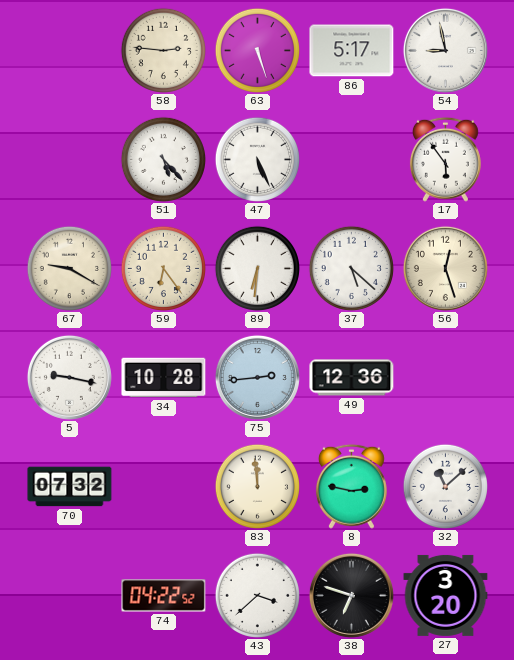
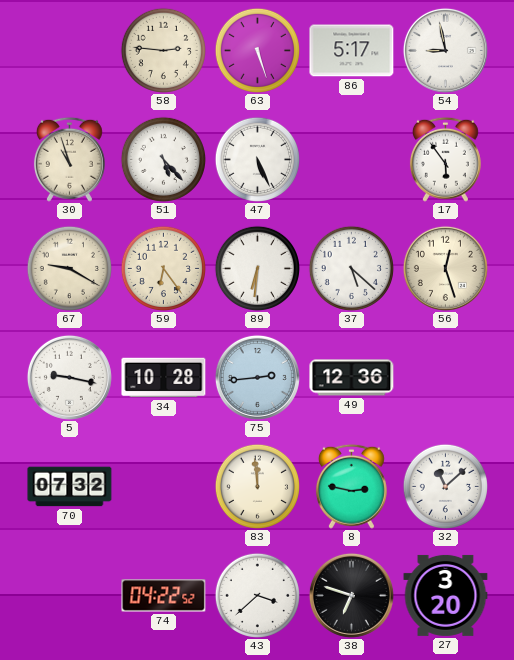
30: none -> 10:57
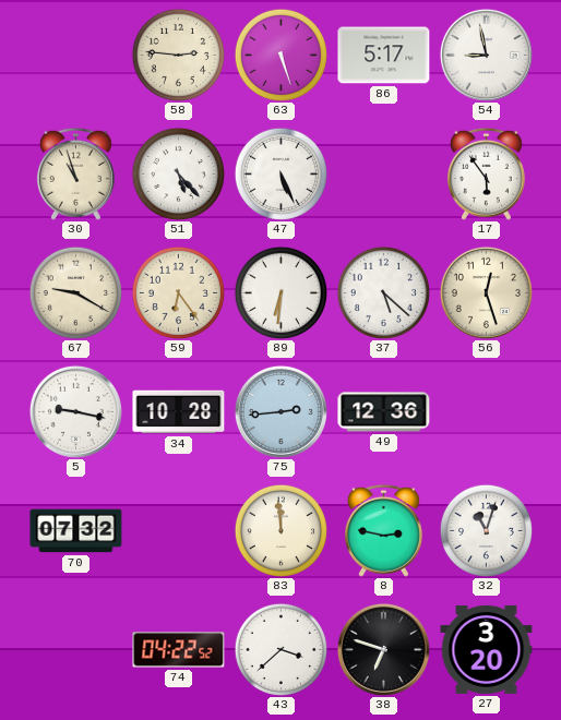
32: 11:08 -> 11:03
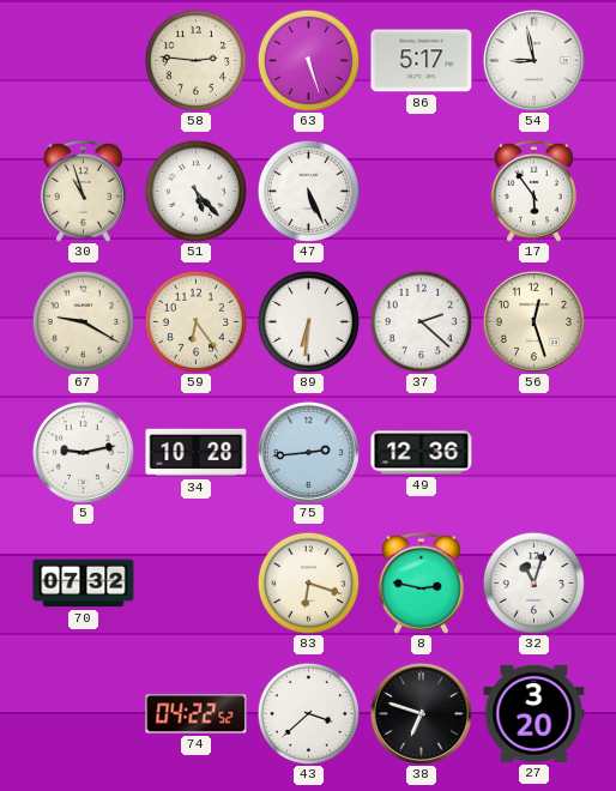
37: 5:22 -> 2:22
5: 9:17 -> 9:13
83: 11:59 -> 6:18
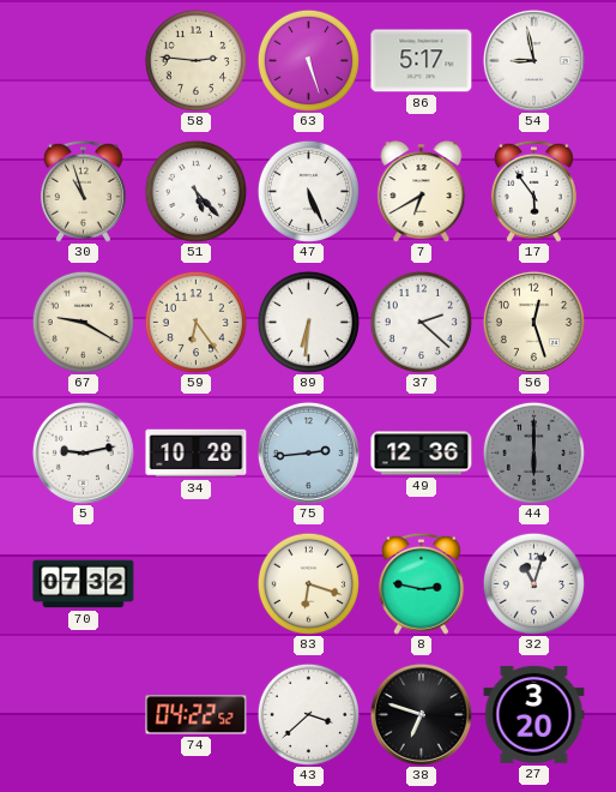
7: none -> 6:40
44: none -> 6:00
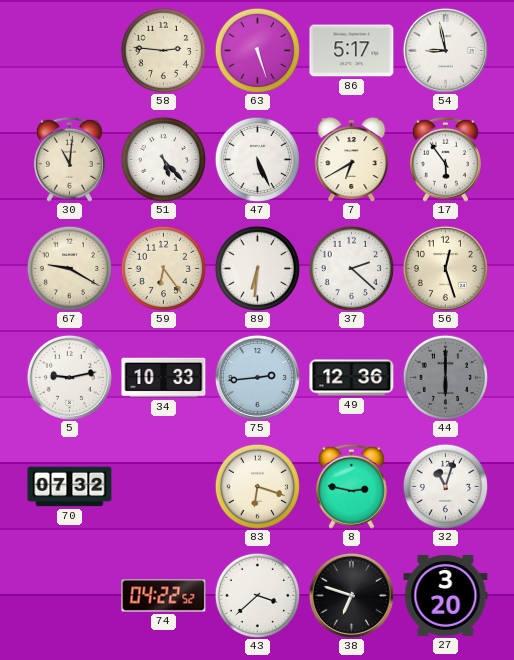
30: 10:57 -> 11:01
34: 10:28 -> 10:33
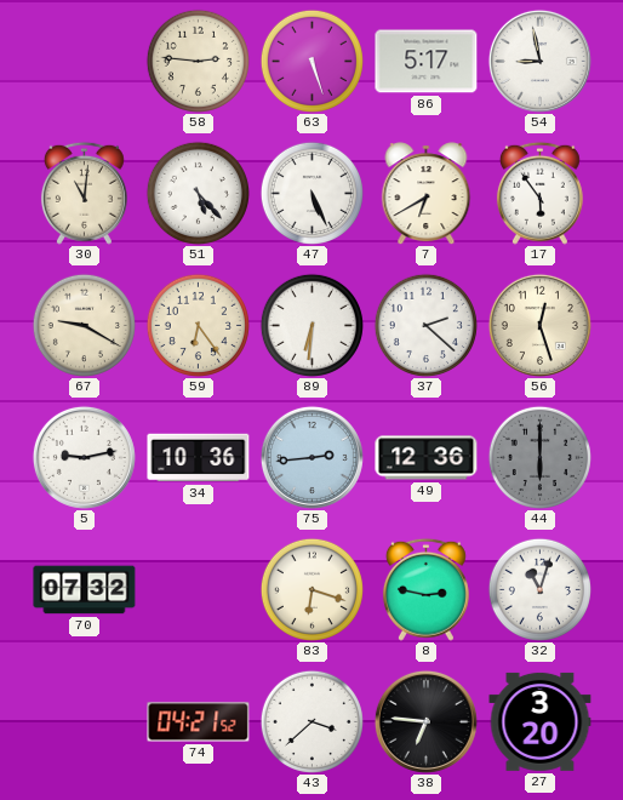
34: 10:33 -> 10:36
74: 04:22 -> 04:21
38: 6:48 -> 6:46
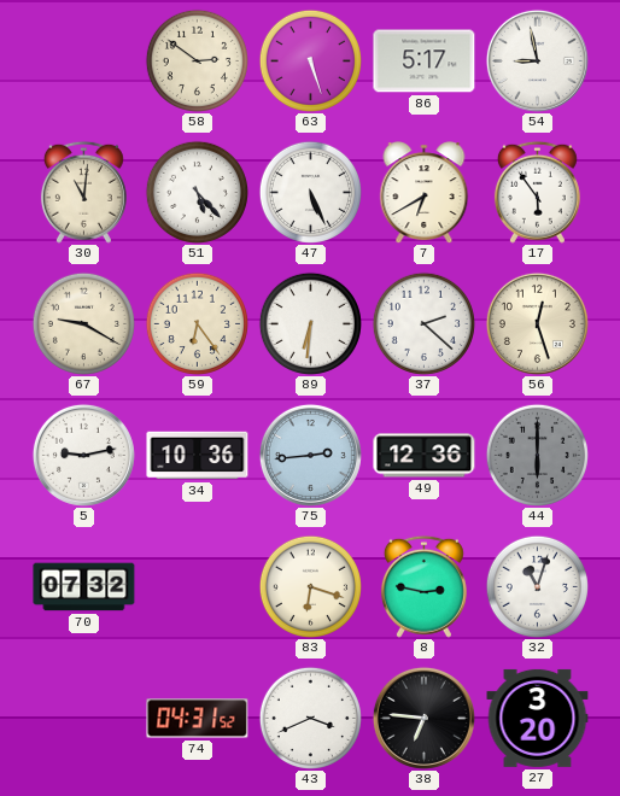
58: 2:46 -> 2:51
74: 04:21 -> 04:31
43: 3:38 -> 3:41
